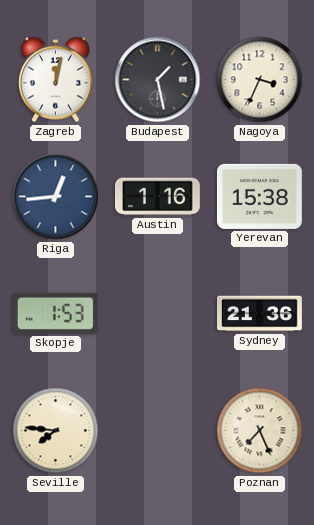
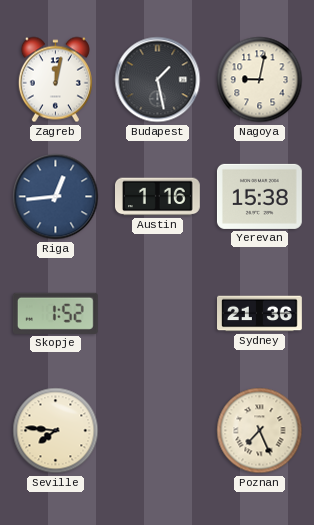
Nagoya: 3:34 -> 9:02
Skopje: 1:53 -> 1:52
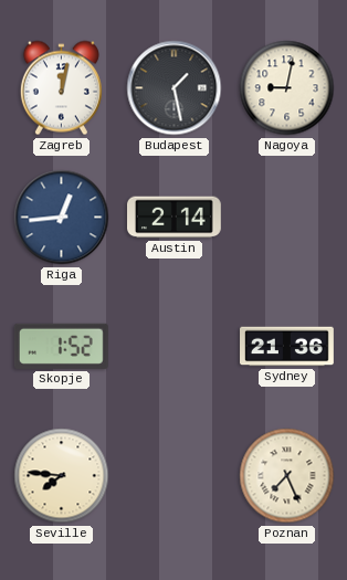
Austin: 1:16 -> 2:14
Yerevan: 15:38 -> none
